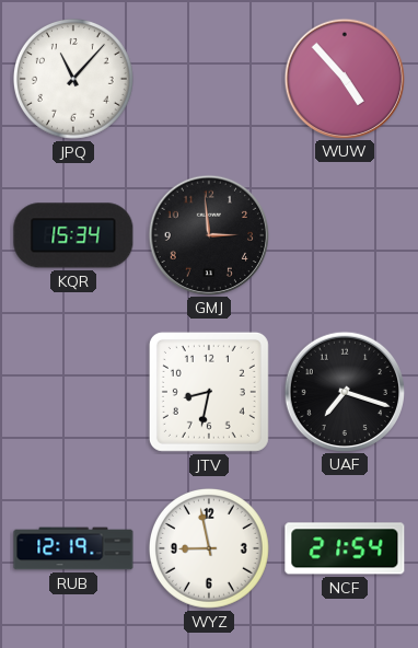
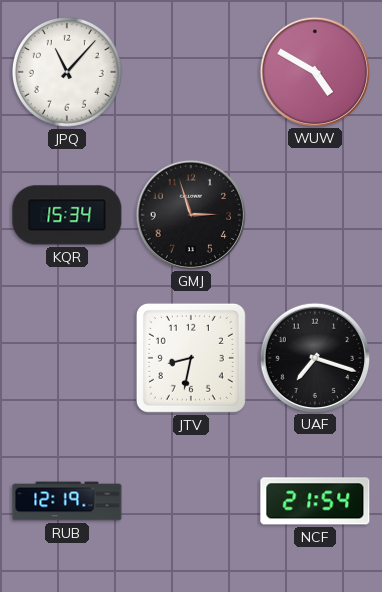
WUW: 4:53 -> 4:50
GMJ: 2:59 -> 2:57
WYZ: 8:58 -> none
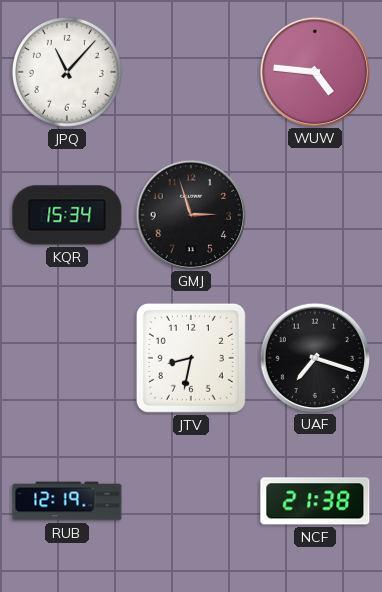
WUW: 4:50 -> 4:46
NCF: 21:54 -> 21:38
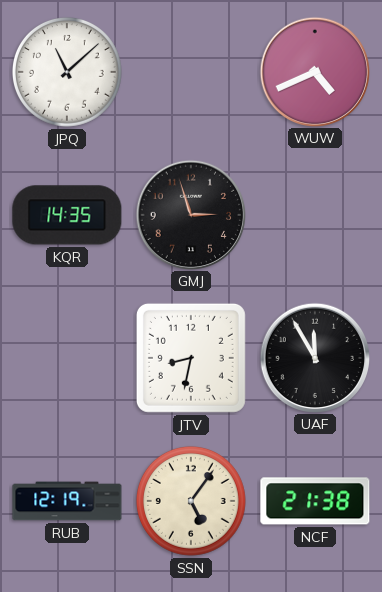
JPQ: 11:07 -> 11:08
WUW: 4:46 -> 4:41
KQR: 15:34 -> 14:35
UAF: 7:18 -> 11:55
SSN: none -> 5:06
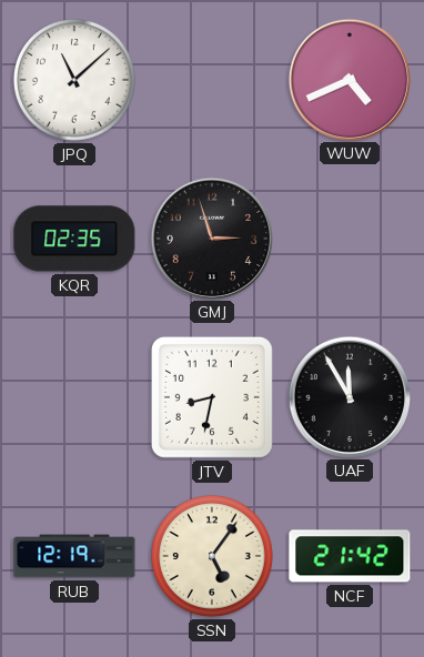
KQR: 14:35 -> 02:35
NCF: 21:38 -> 21:42
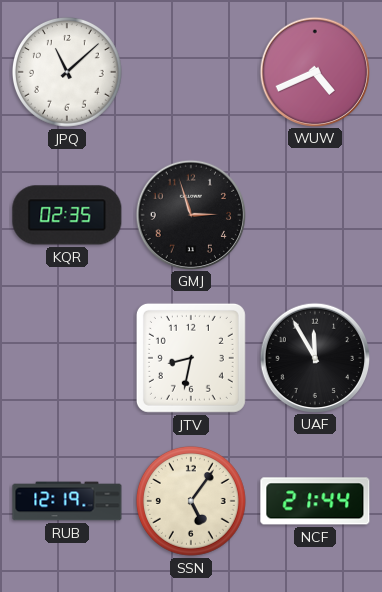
NCF: 21:42 -> 21:44
